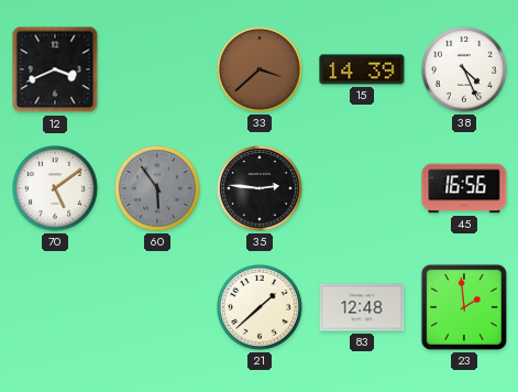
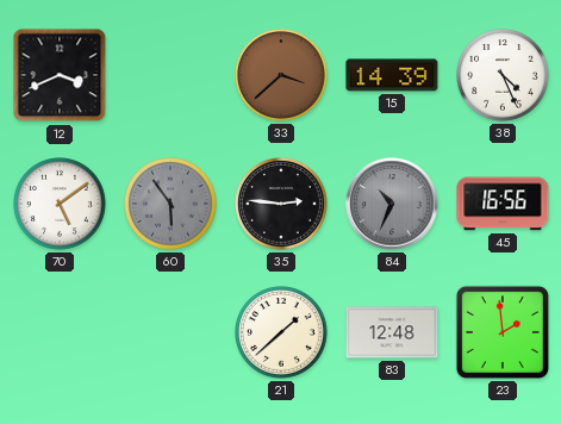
84: none -> 10:34
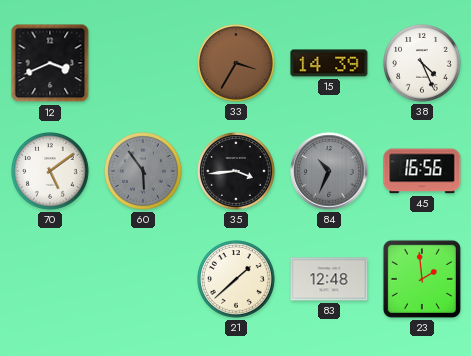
33: 3:38 -> 3:35
35: 2:46 -> 3:44
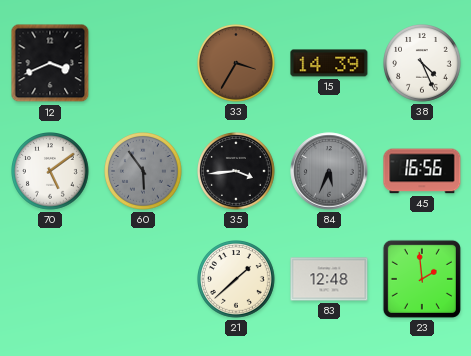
84: 10:34 -> 5:34
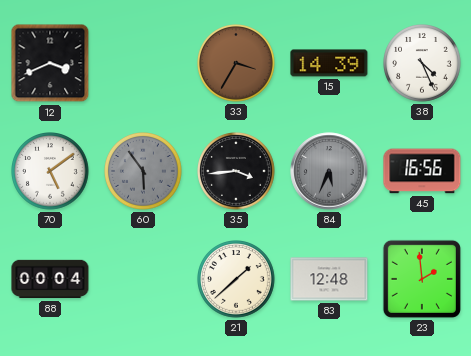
88: none -> 00:04
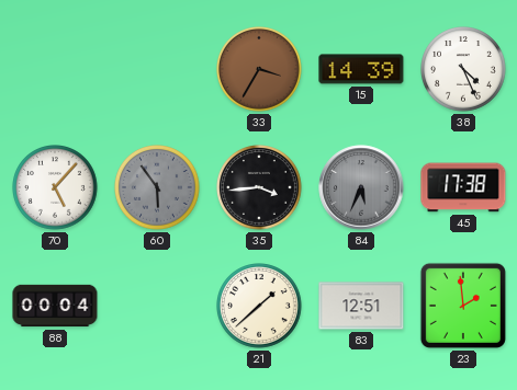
12: 3:41 -> none
70: 5:09 -> 5:07
45: 16:56 -> 17:38
83: 12:48 -> 12:51
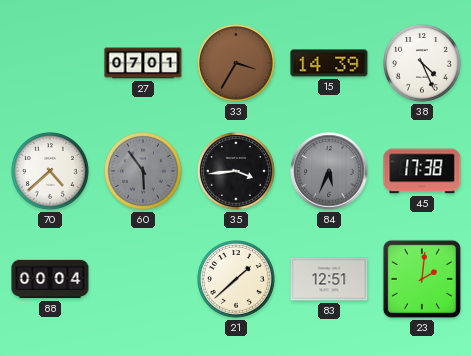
27: none -> 07:01
70: 5:07 -> 4:38
23: 1:59 -> 2:01
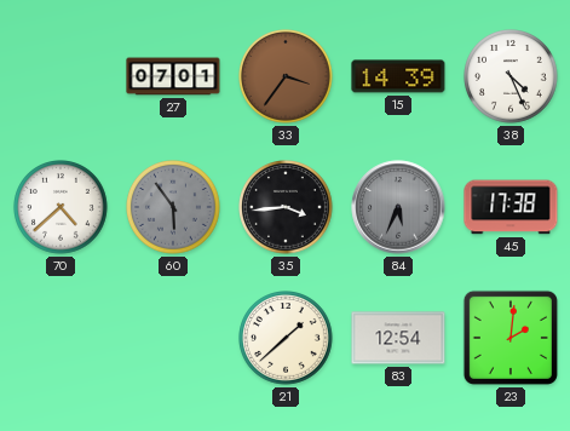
33: 3:35 -> 3:36
88: 00:04 -> none
83: 12:51 -> 12:54
